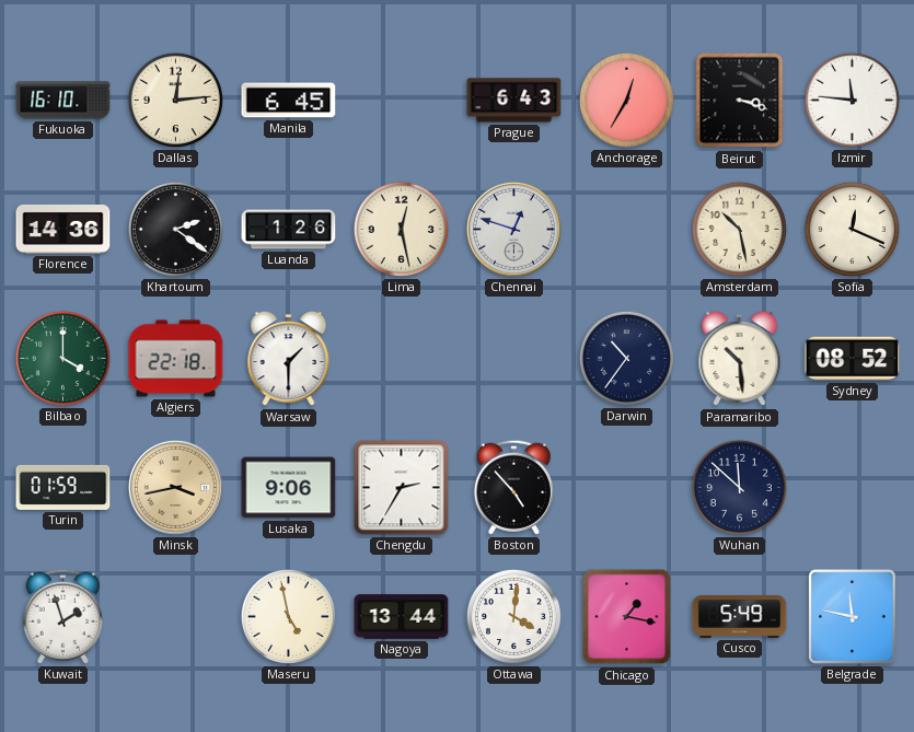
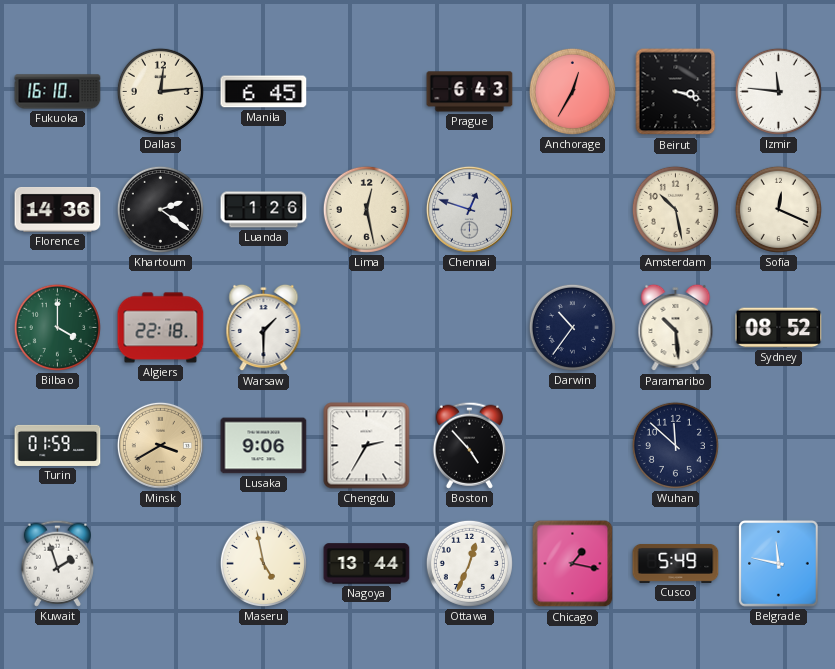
Minsk: 3:43 -> 3:40
Ottawa: 4:01 -> 12:34
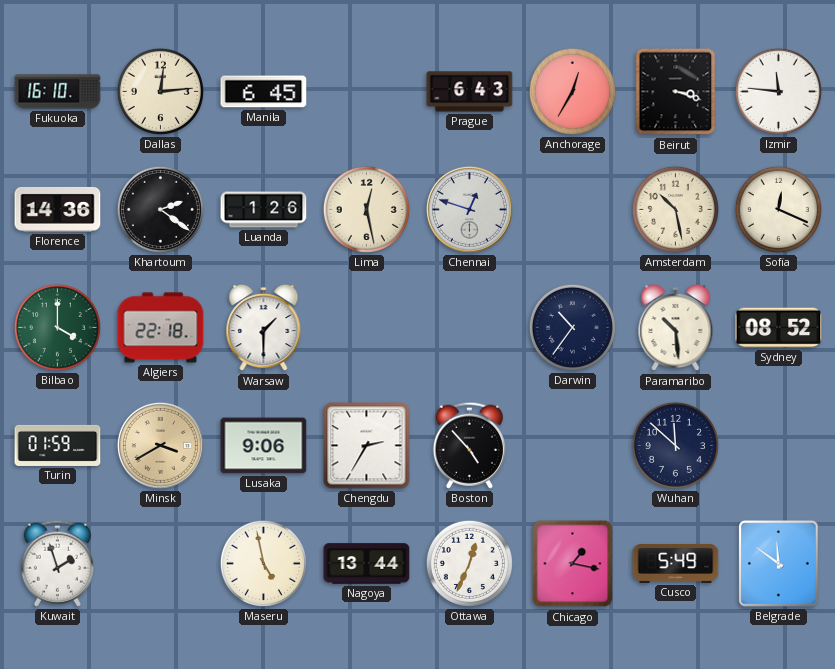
Belgrade: 11:47 -> 11:51
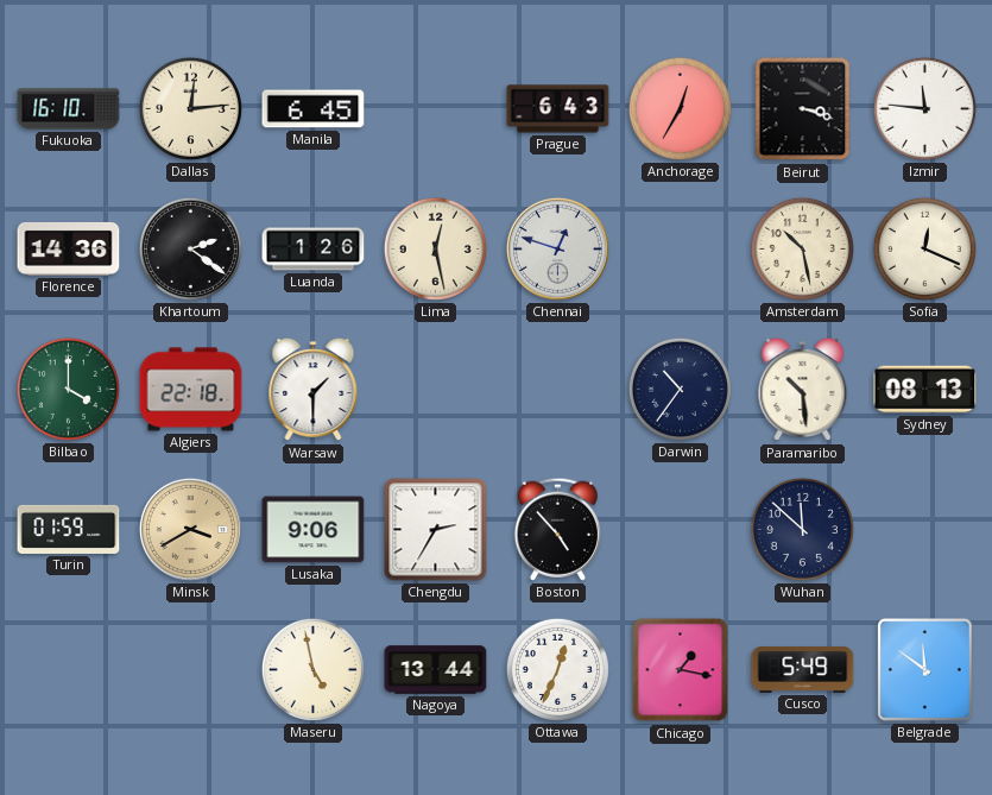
Sydney: 08:52 -> 08:13
Kuwait: 1:57 -> none
